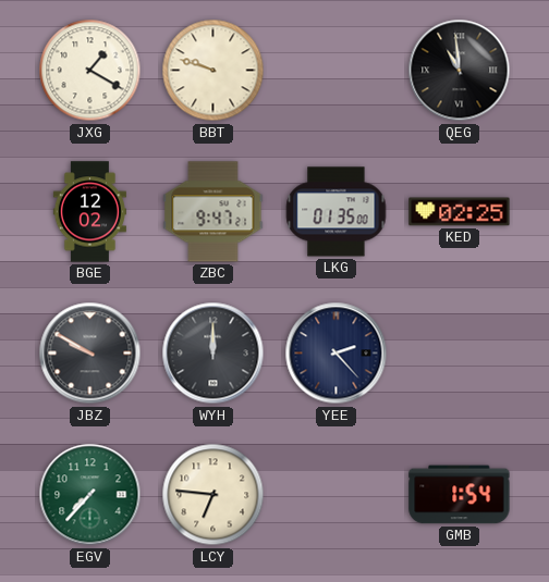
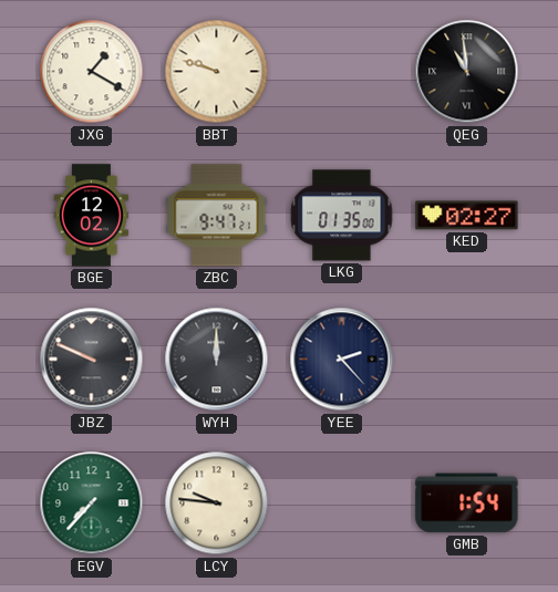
KED: 02:25 -> 02:27
JBZ: 9:50 -> 9:49
LCY: 6:46 -> 9:46
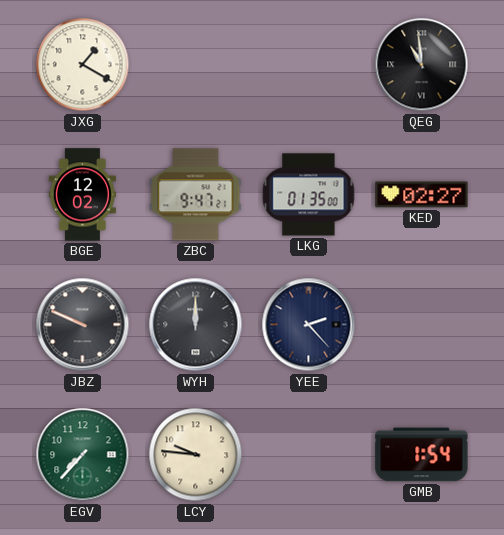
BBT: 9:48 -> none
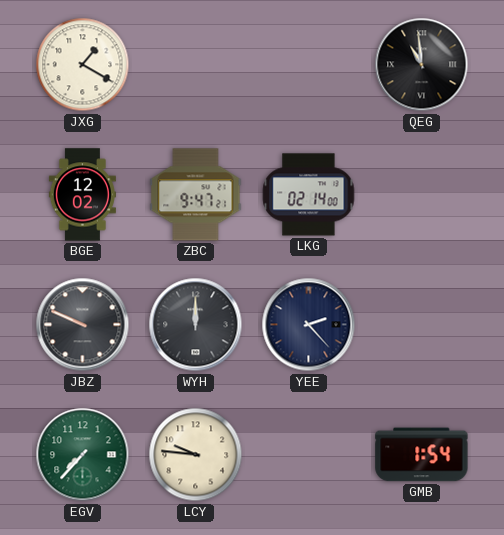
LKG: 01:35 -> 02:14
KED: 02:27 -> none
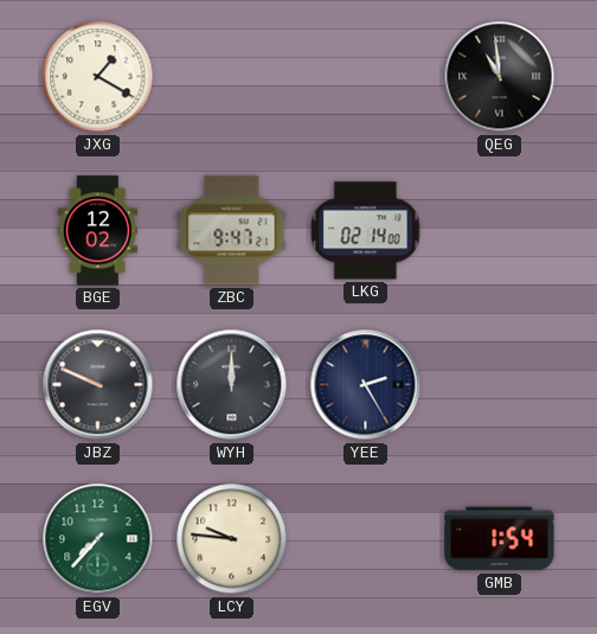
YEE: 2:23 -> 2:25
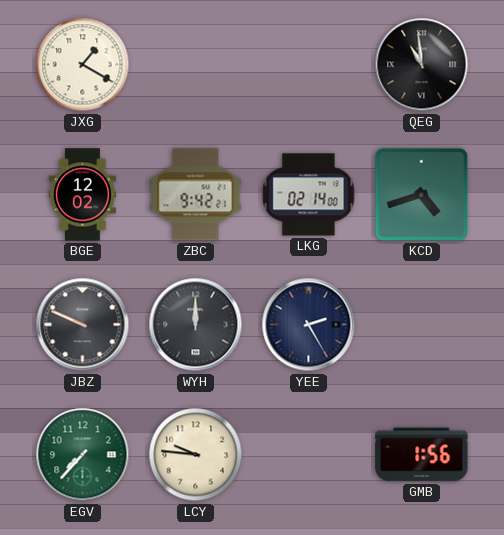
ZBC: 9:47 -> 9:42
KCD: none -> 4:42
GMB: 1:54 -> 1:56
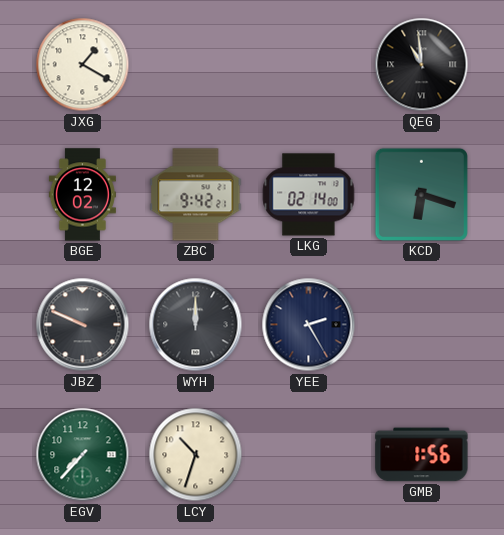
KCD: 4:42 -> 6:18
LCY: 9:46 -> 10:33
